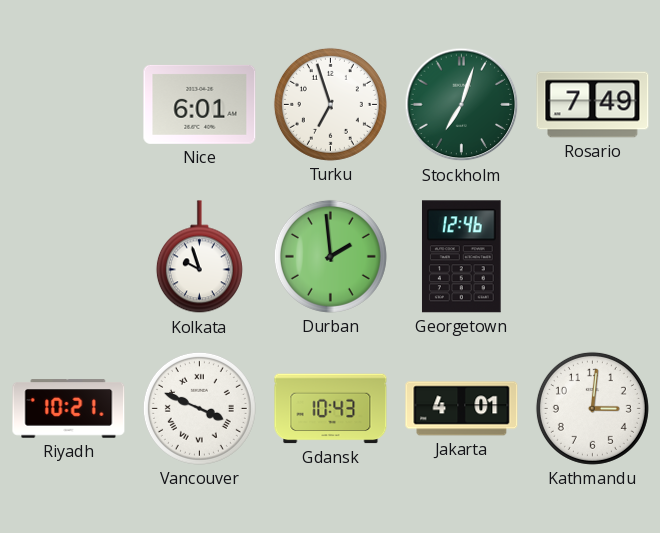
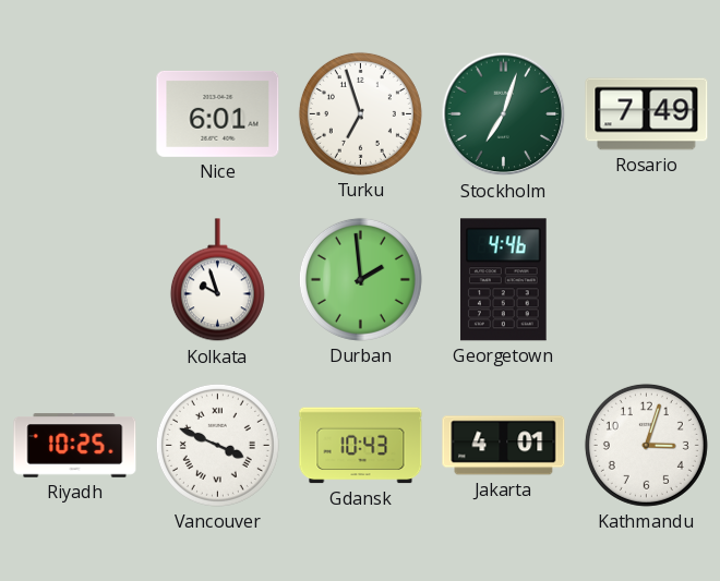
Georgetown: 12:46 -> 4:46
Riyadh: 10:21 -> 10:25
Kathmandu: 3:01 -> 3:03
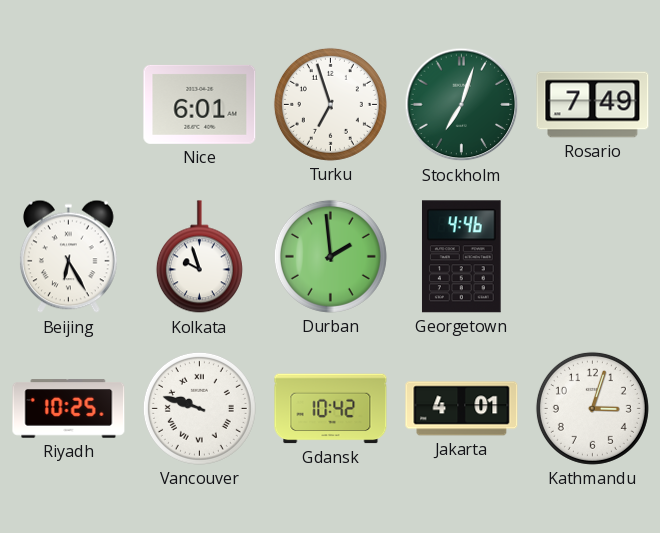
Beijing: none -> 6:25
Vancouver: 3:49 -> 9:48
Gdansk: 10:43 -> 10:42
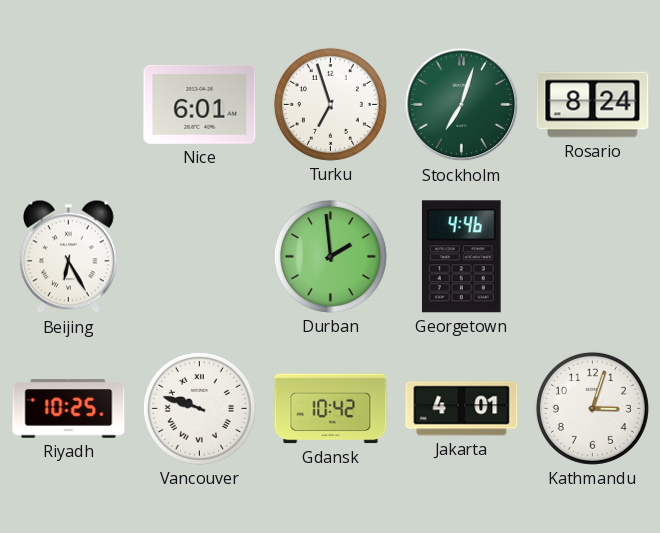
Rosario: 7:49 -> 8:24
Kolkata: 9:57 -> none
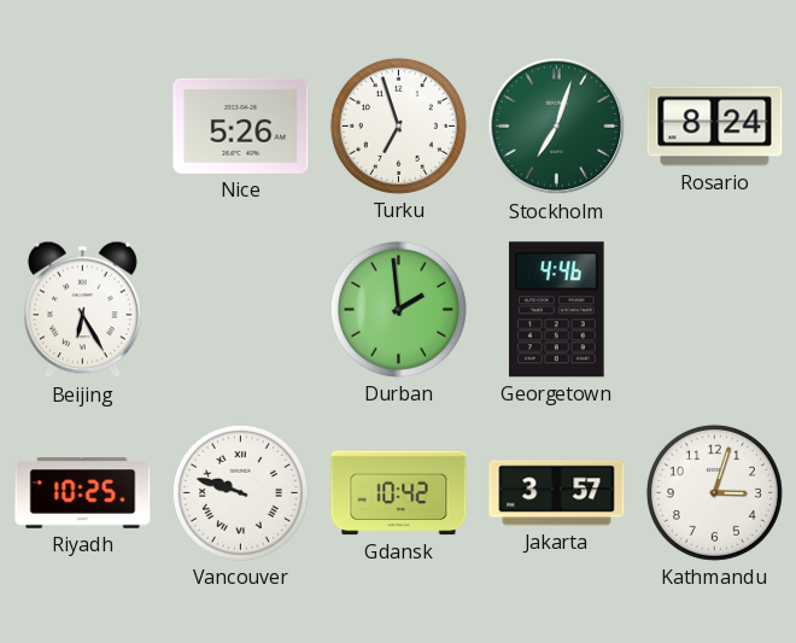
Nice: 6:01 -> 5:26
Jakarta: 4:01 -> 3:57
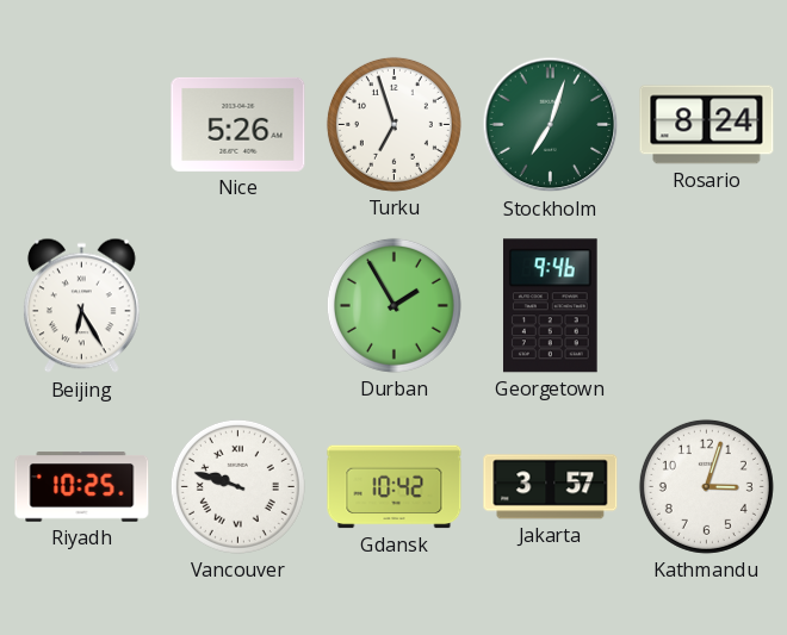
Durban: 1:59 -> 1:55
Georgetown: 4:46 -> 9:46
